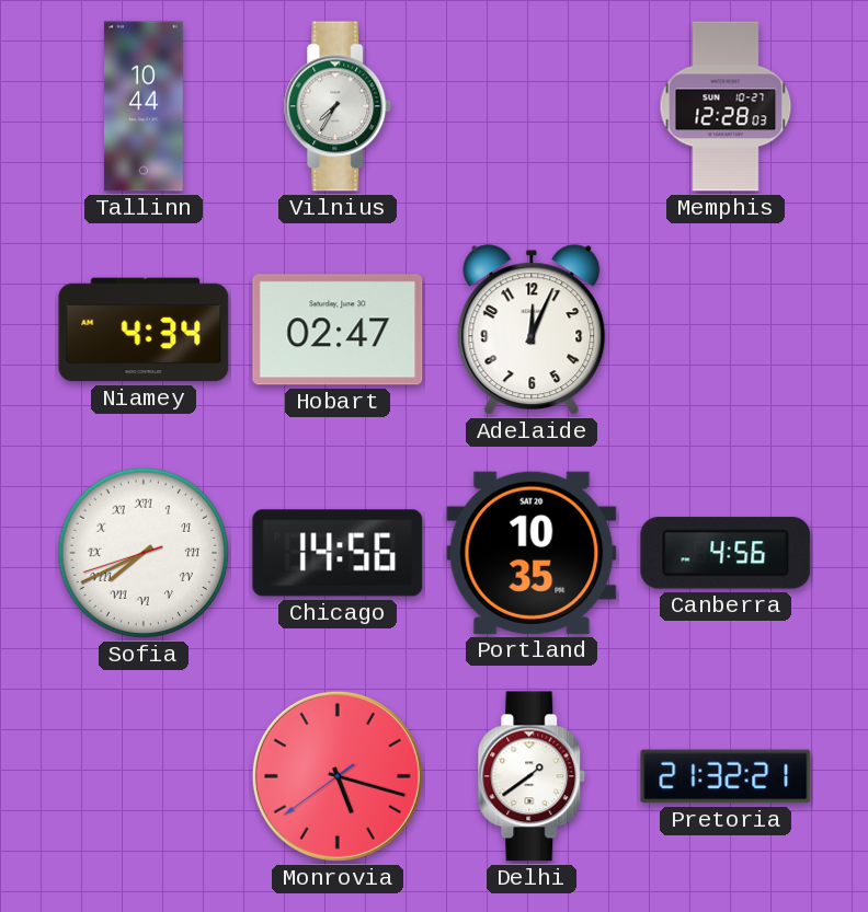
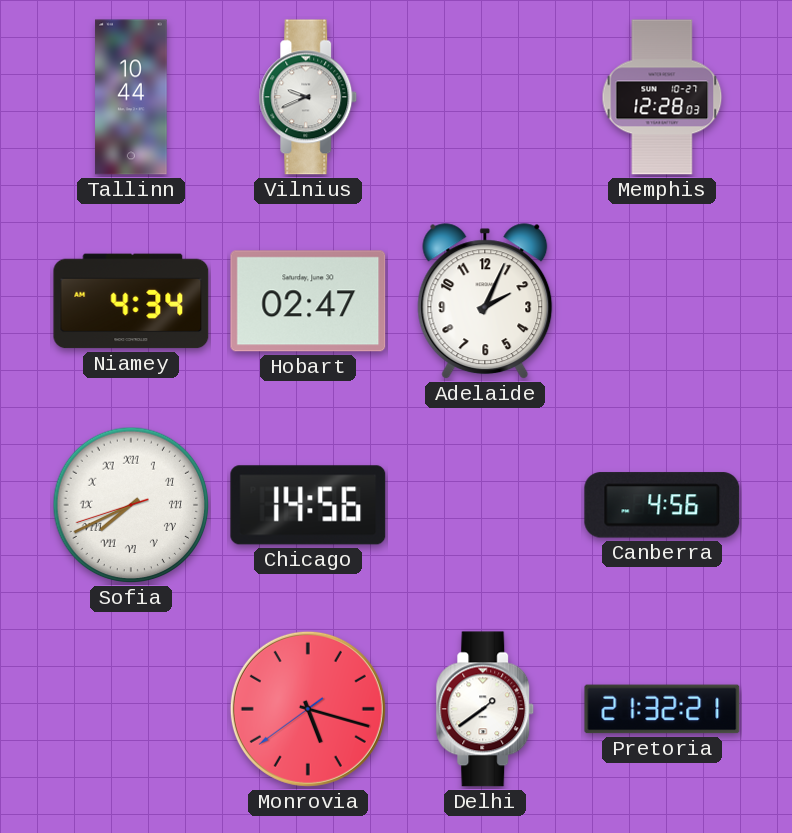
Vilnius: 7:35 -> 9:41
Adelaide: 12:04 -> 2:04
Portland: 10:35 -> none
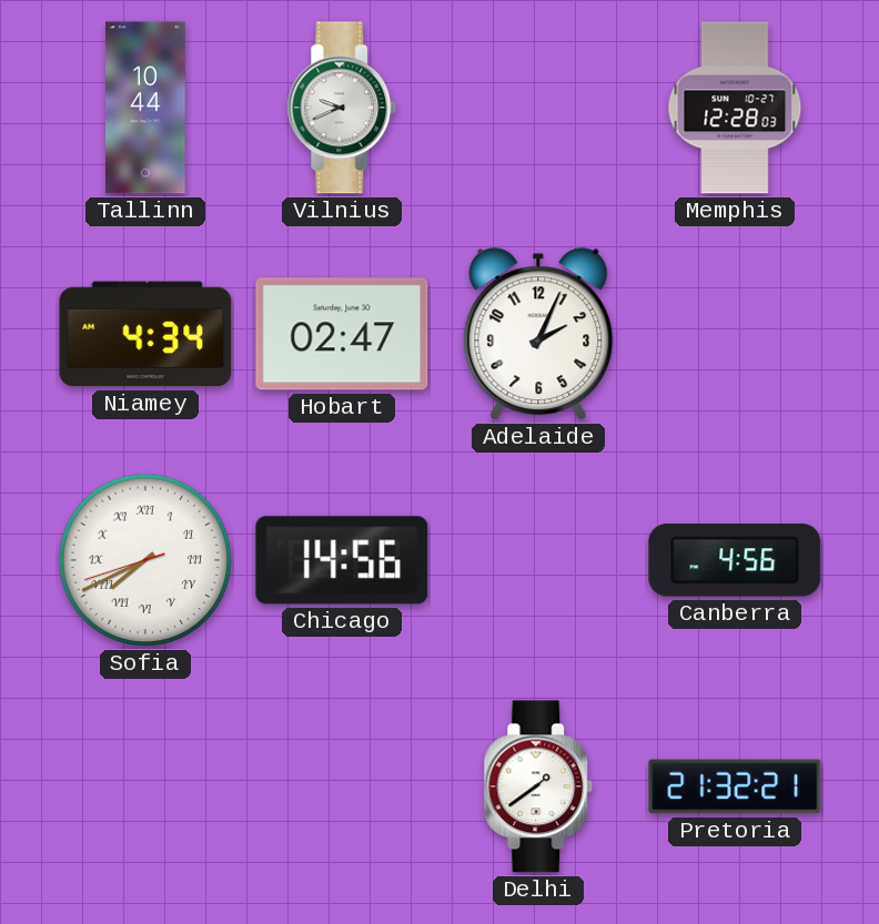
Monrovia: 5:17 -> none
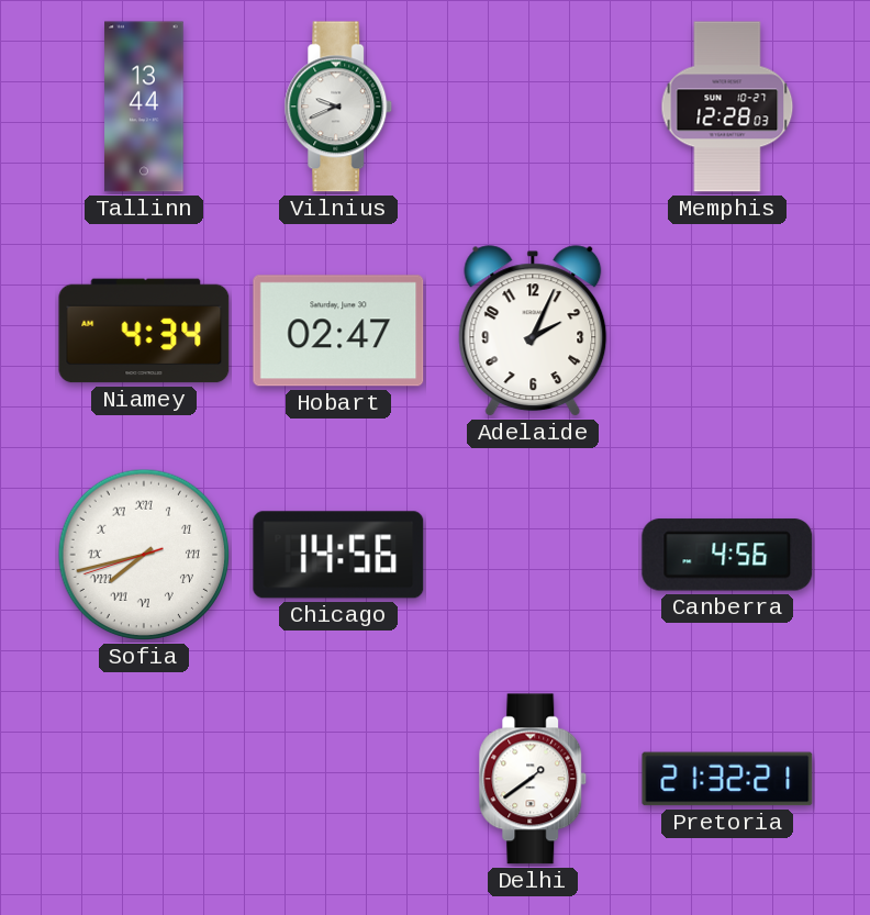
Tallinn: 10:44 -> 13:44
Sofia: 7:40 -> 7:42
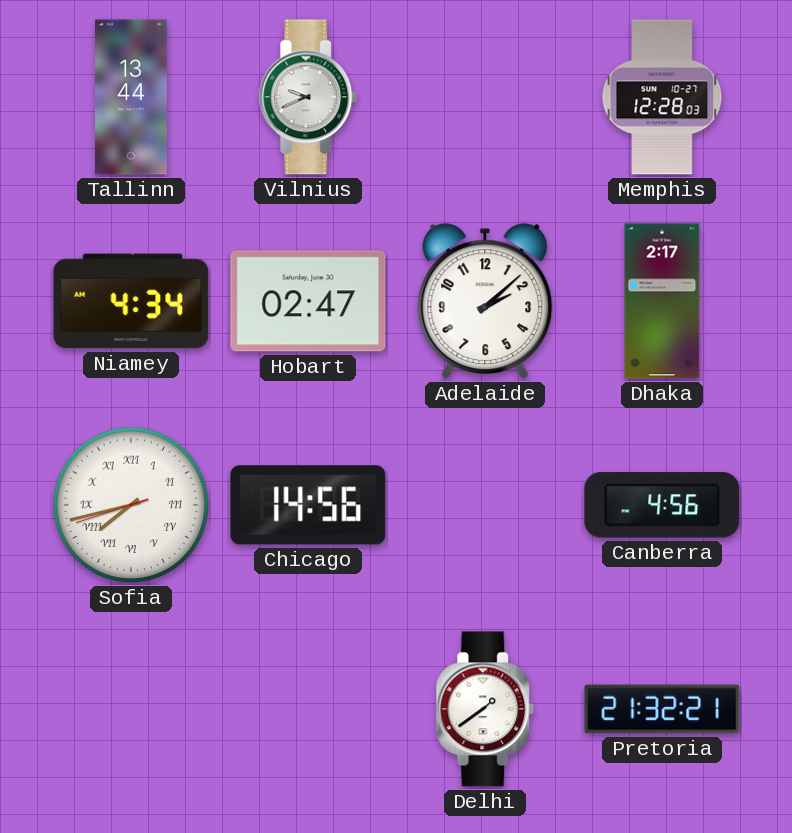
Adelaide: 2:04 -> 2:08
Dhaka: none -> 2:17
